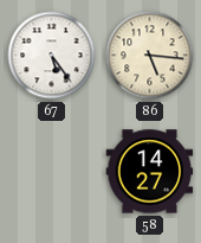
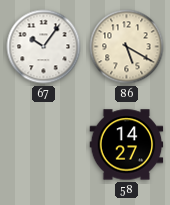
67: 5:24 -> 10:06
86: 5:16 -> 5:20
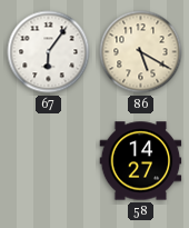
67: 10:06 -> 6:06
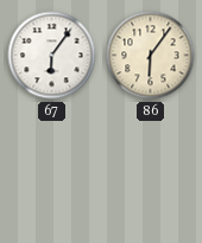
86: 5:20 -> 6:06
58: 14:27 -> none
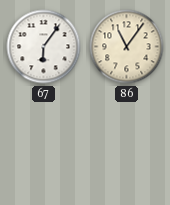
86: 6:06 -> 11:06
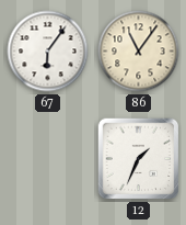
12: none -> 1:34
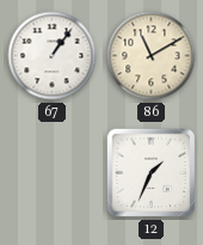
67: 6:06 -> 1:06
86: 11:06 -> 11:10
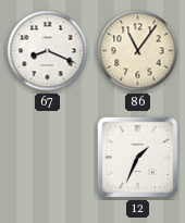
67: 1:06 -> 8:19
86: 11:10 -> 11:06
